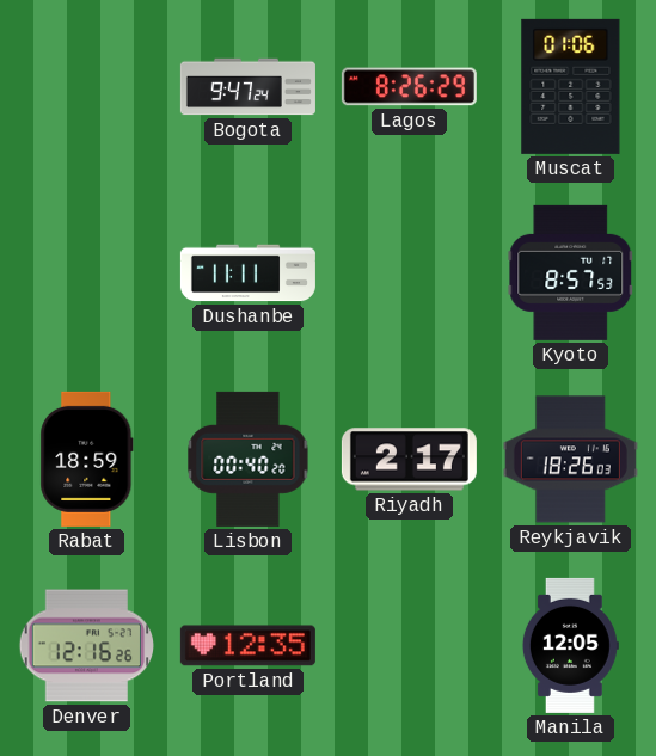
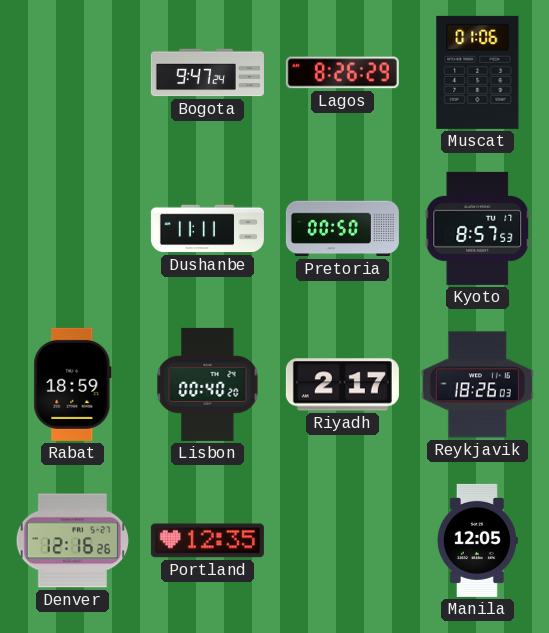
Pretoria: none -> 00:50
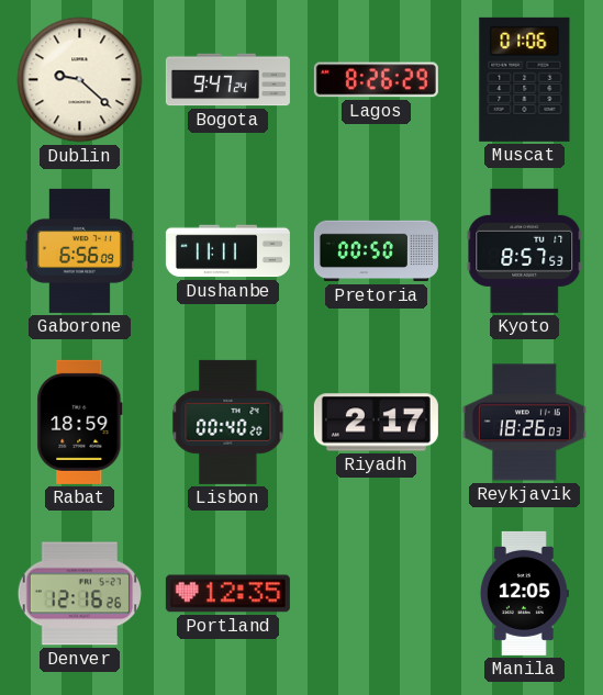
Dublin: none -> 9:22
Gaborone: none -> 6:56
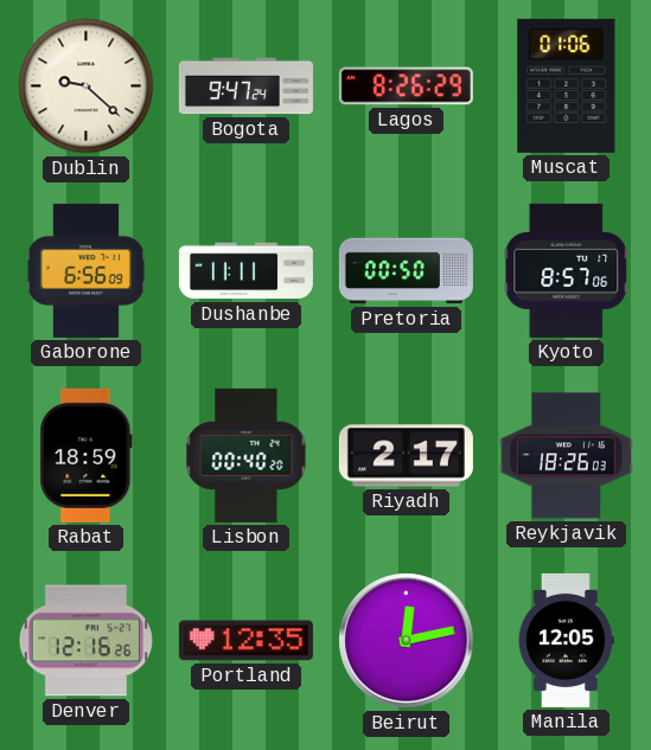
Kyoto: 8:57:53 -> 8:57:06
Beirut: none -> 12:13
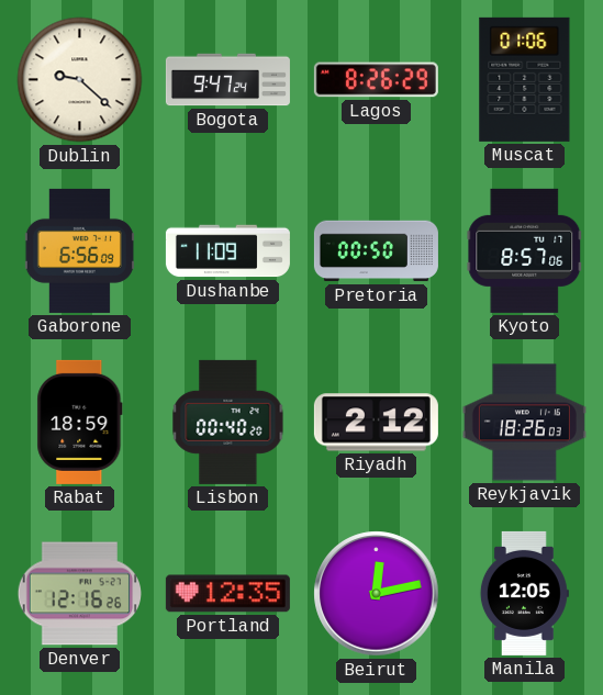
Dushanbe: 11:11 -> 11:09
Riyadh: 2:17 -> 2:12
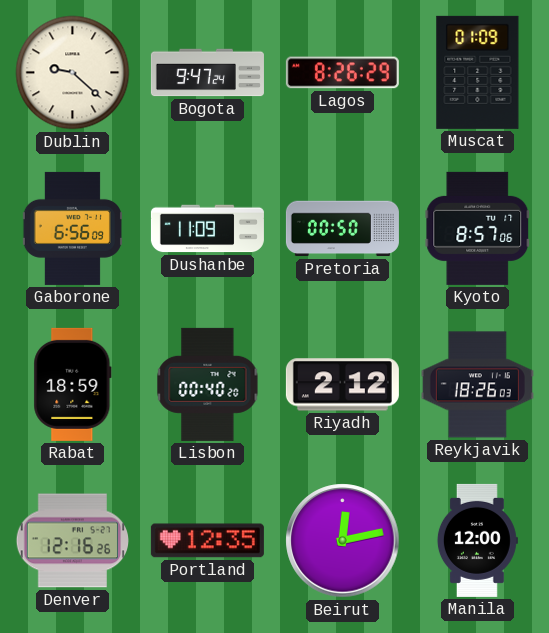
Muscat: 01:06 -> 01:09
Manila: 12:05 -> 12:00
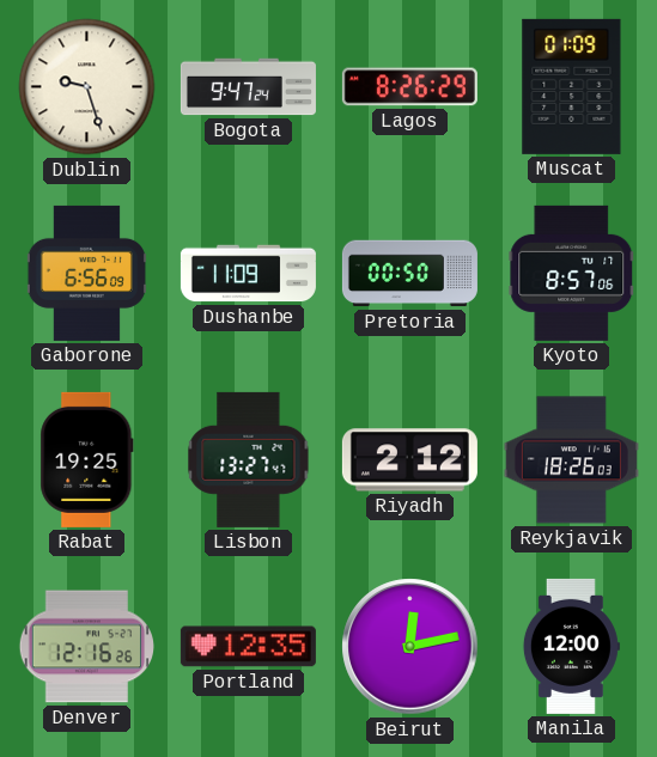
Dublin: 9:22 -> 9:27
Rabat: 18:59 -> 19:25
Lisbon: 00:40 -> 13:27
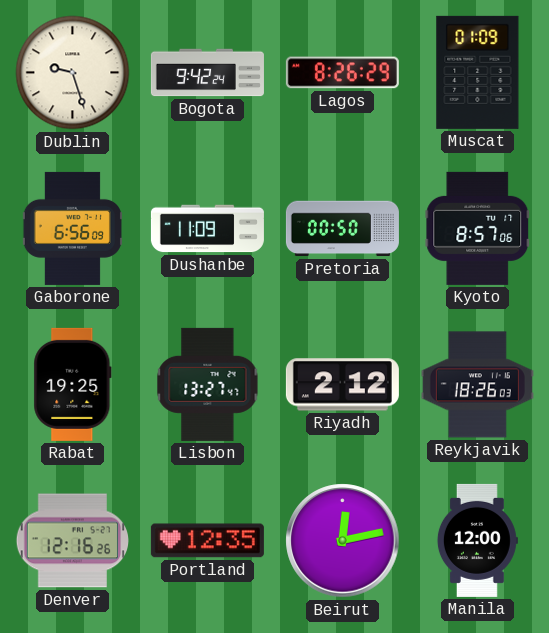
Bogota: 9:47 -> 9:42
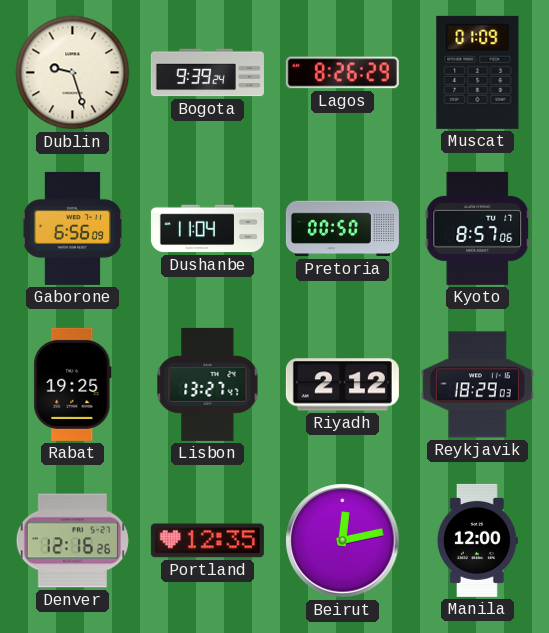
Bogota: 9:42 -> 9:39
Dushanbe: 11:09 -> 11:04
Reykjavik: 18:26 -> 18:29
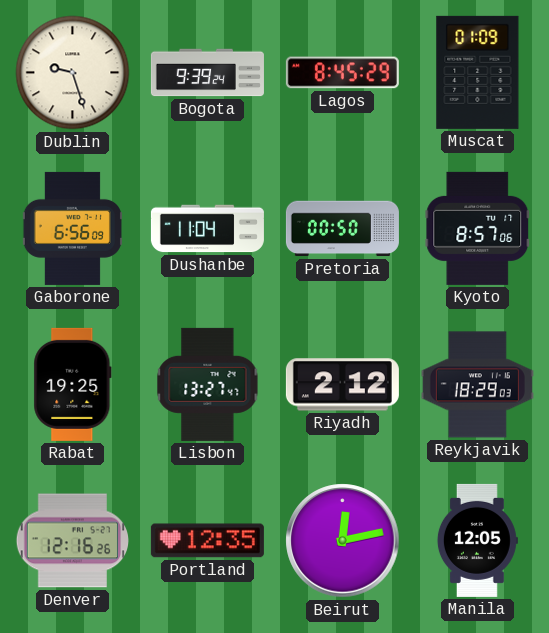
Lagos: 8:26 -> 8:45
Manila: 12:00 -> 12:05
